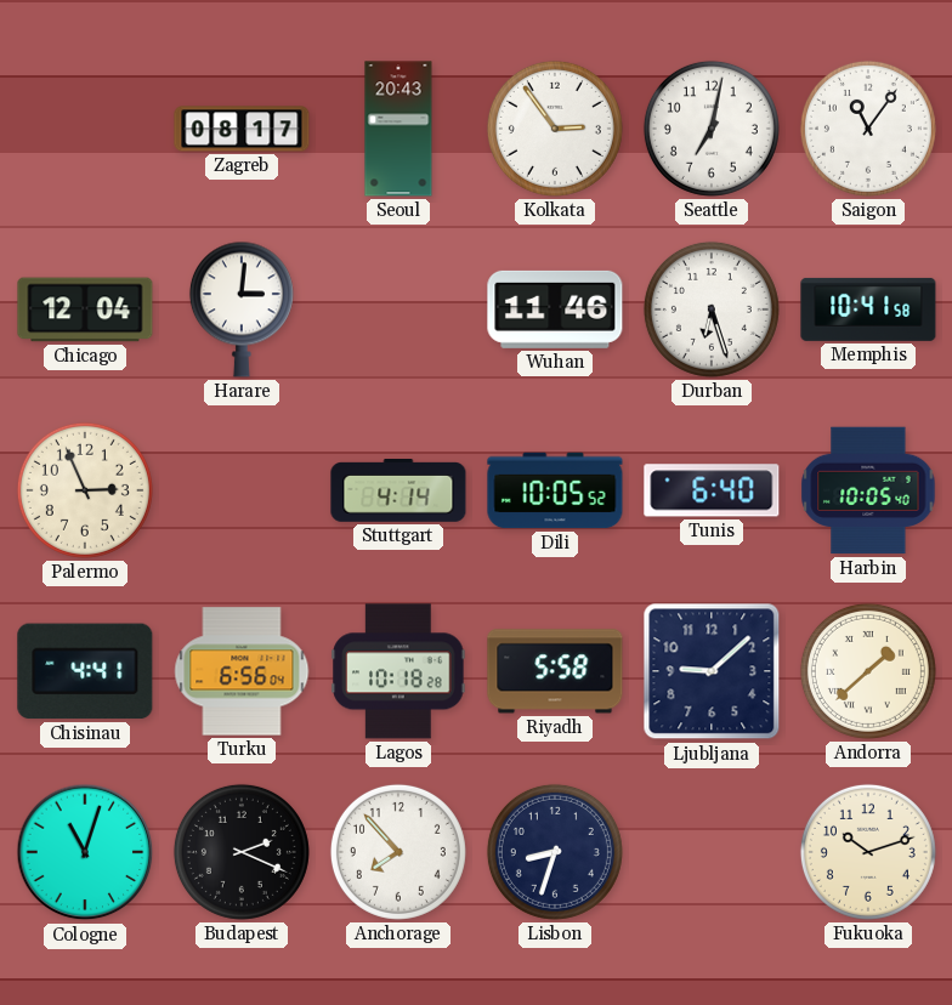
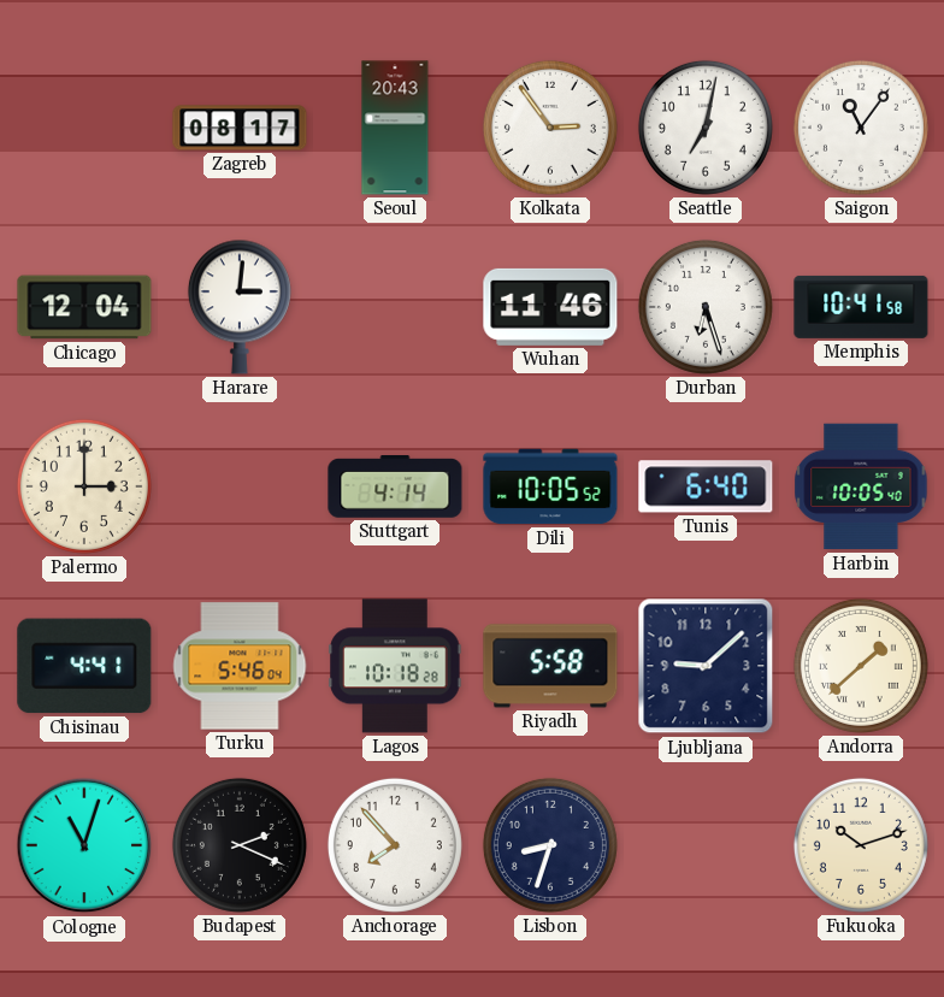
Palermo: 2:56 -> 3:00
Turku: 6:56 -> 5:46
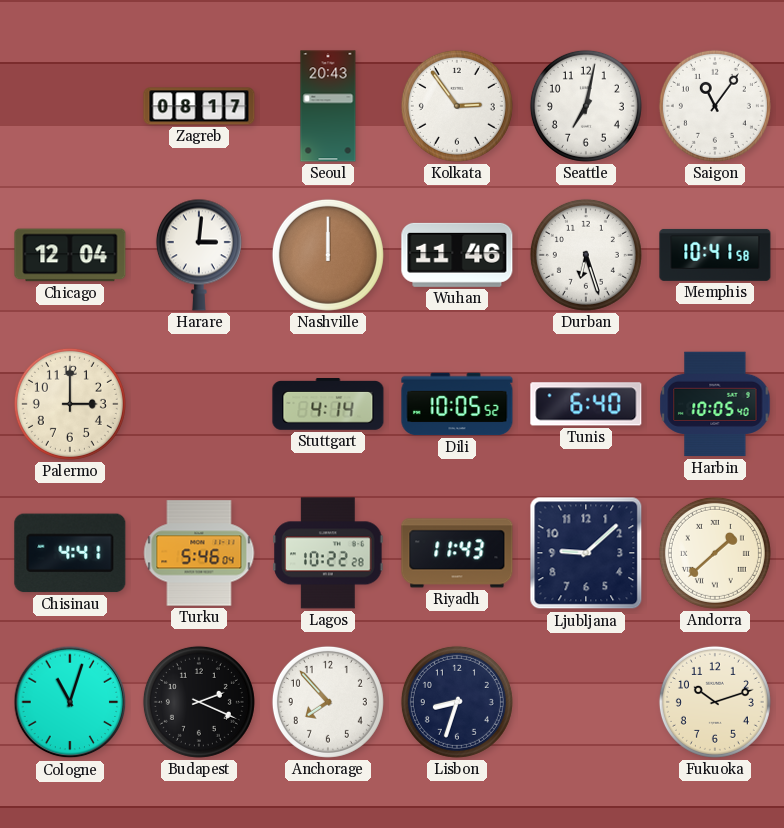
Nashville: none -> 12:00
Lagos: 10:18 -> 10:22
Riyadh: 5:58 -> 11:43
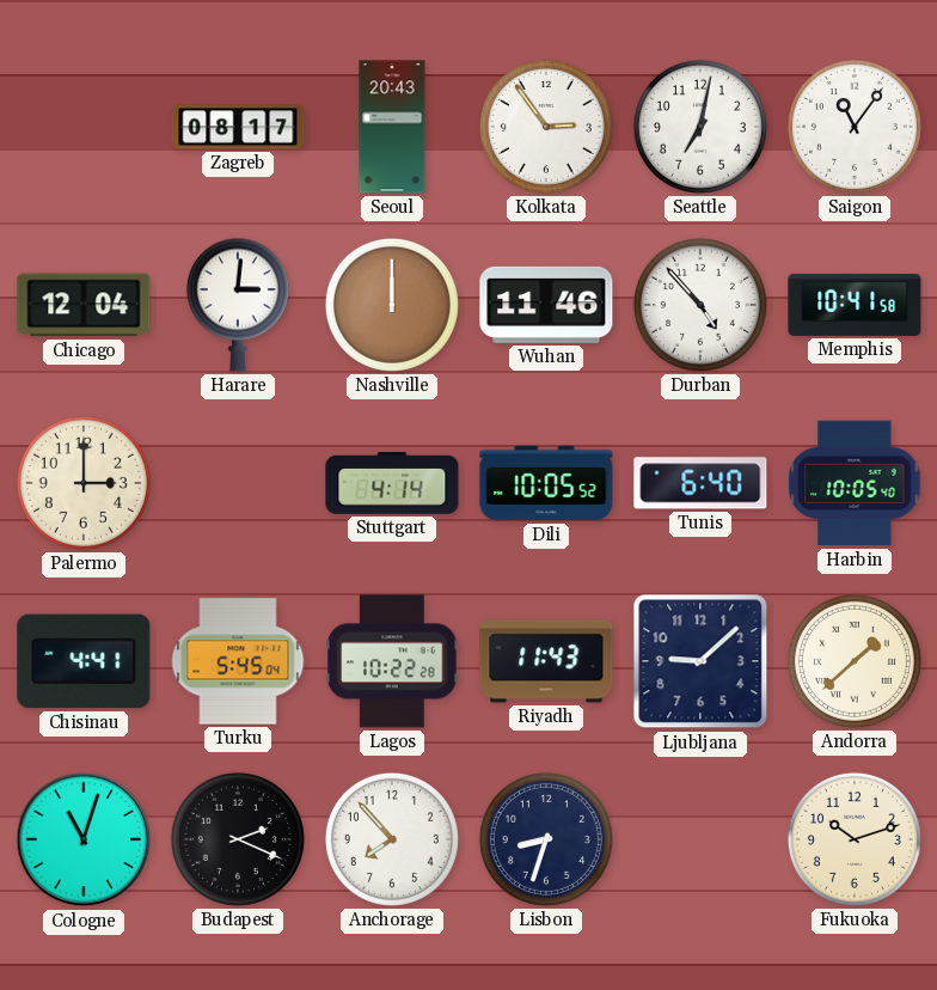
Durban: 6:27 -> 4:53
Turku: 5:46 -> 5:45
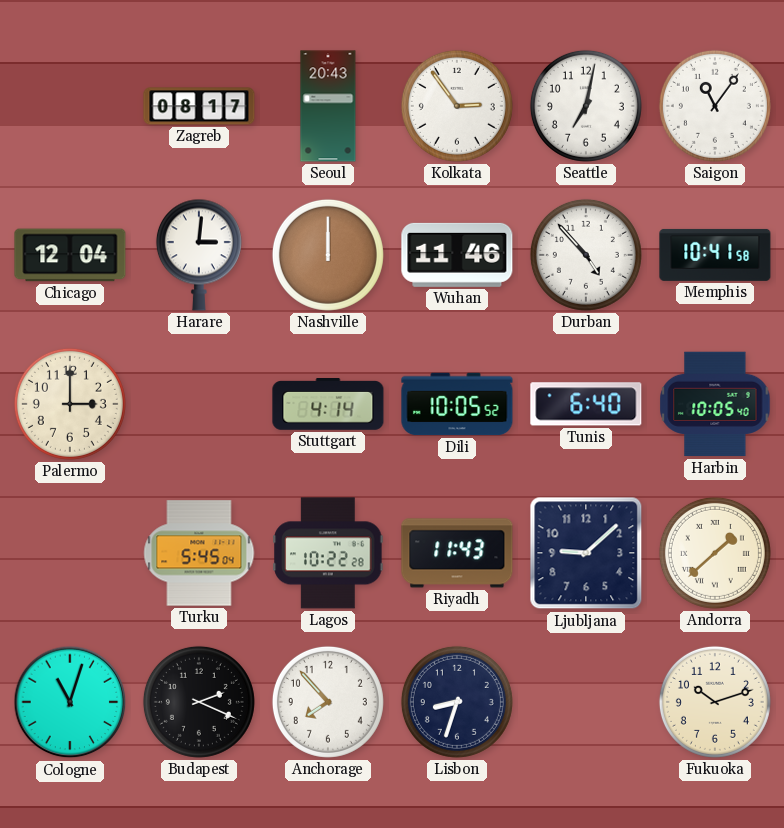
Chisinau: 4:41 -> none
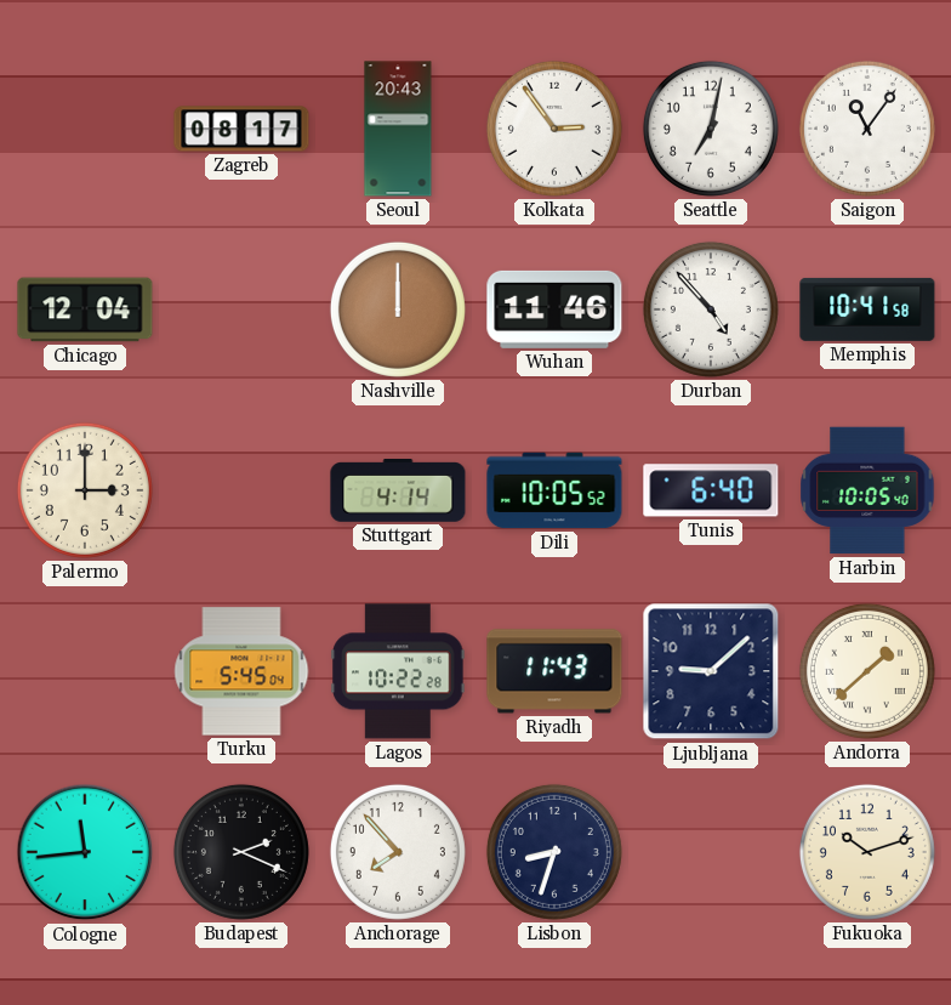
Harare: 3:01 -> none
Cologne: 11:03 -> 11:44
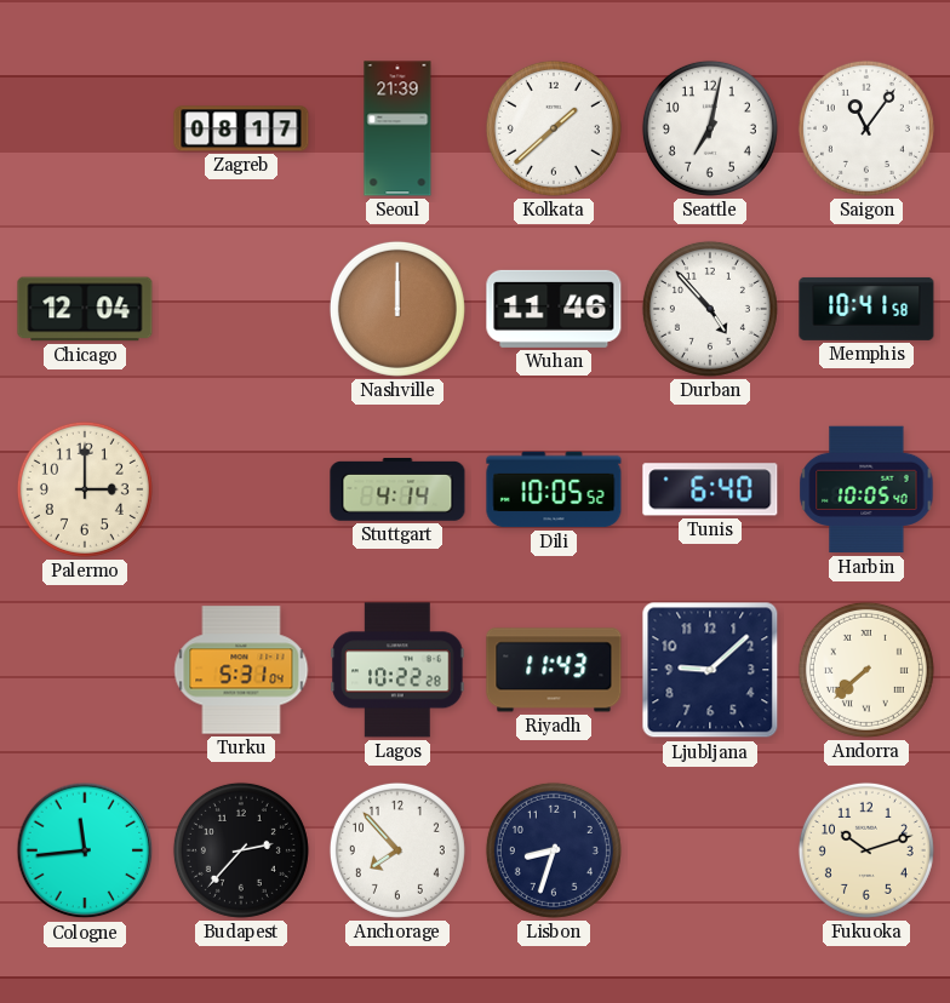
Seoul: 20:43 -> 21:39
Kolkata: 2:54 -> 1:38
Turku: 5:45 -> 5:31
Andorra: 1:38 -> 7:38
Budapest: 2:19 -> 2:37
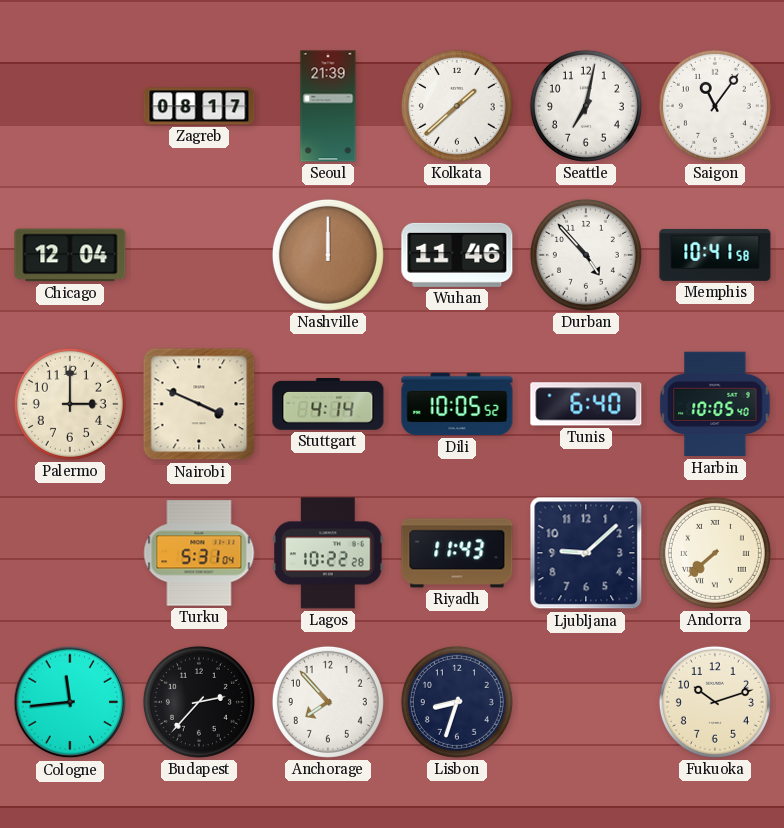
Nairobi: none -> 3:49
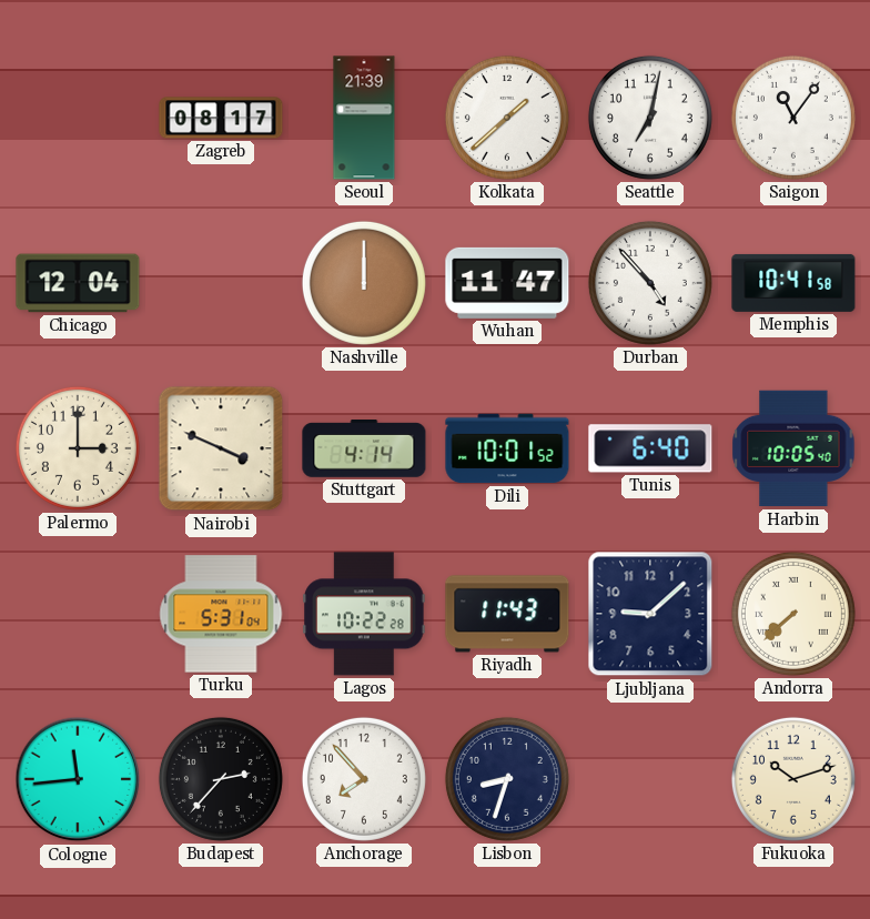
Wuhan: 11:46 -> 11:47
Dili: 10:05 -> 10:01
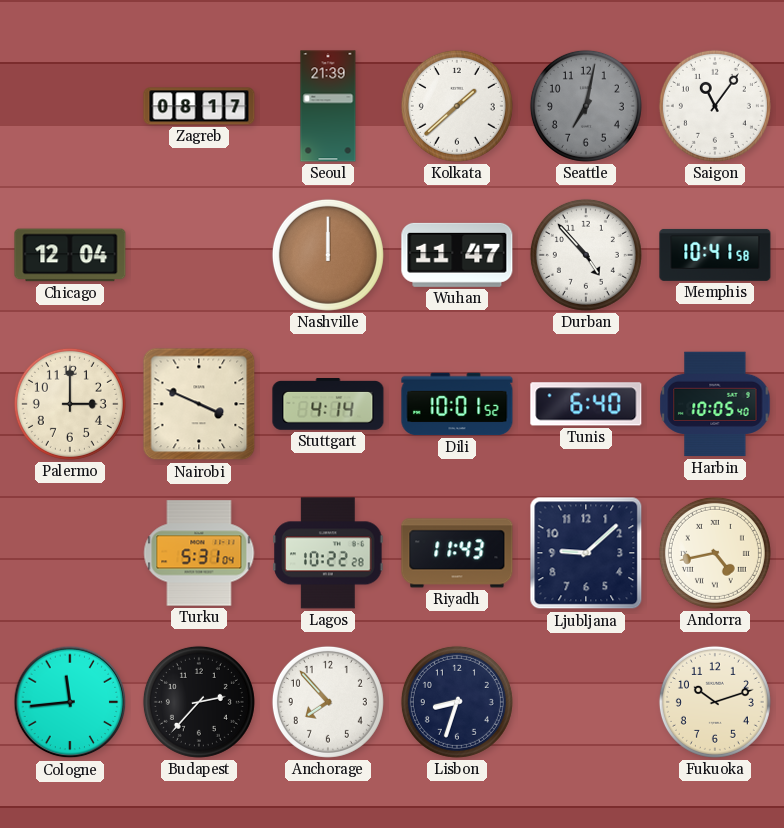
Seattle dial: white -> grey
Andorra: 7:38 -> 4:43
